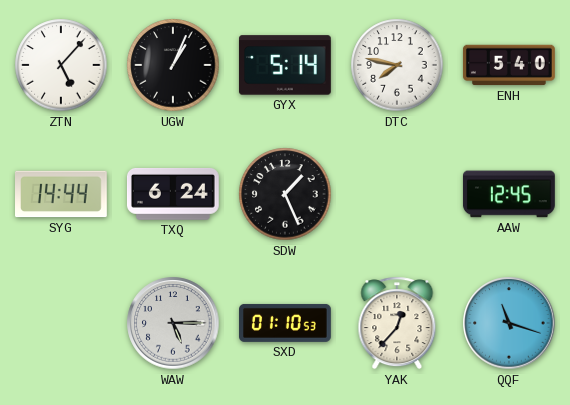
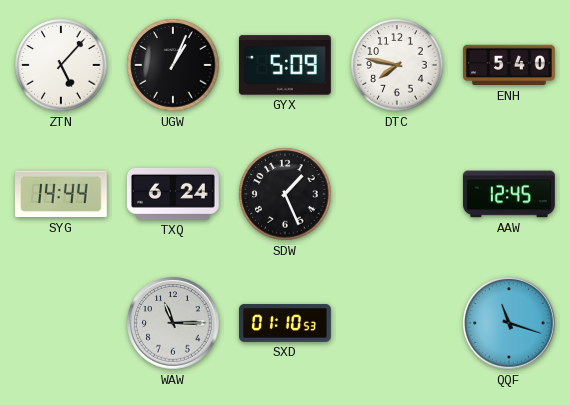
GYX: 5:14 -> 5:09
WAW: 5:15 -> 11:15
YAK: 12:37 -> none
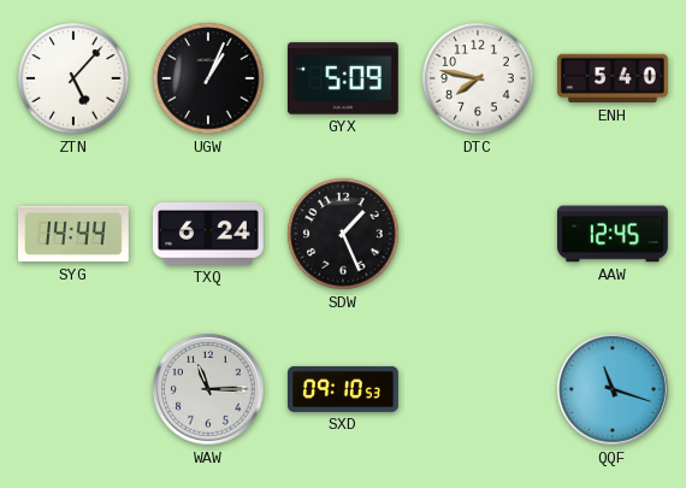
SXD: 01:10 -> 09:10
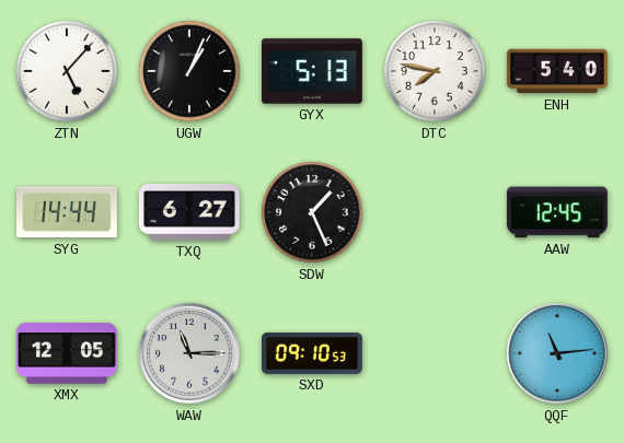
GYX: 5:09 -> 5:13
TXQ: 6:24 -> 6:27
XMX: none -> 12:05
QQF: 11:18 -> 11:14
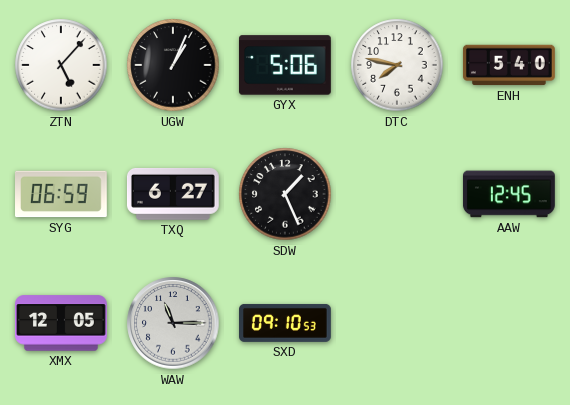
GYX: 5:13 -> 5:06
SYG: 14:44 -> 06:59
QQF: 11:14 -> none
